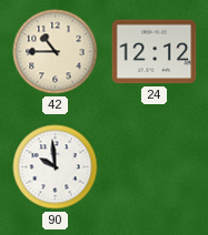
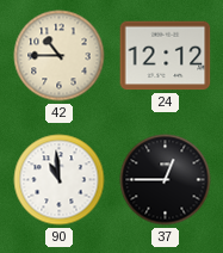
90: 9:59 -> 10:59
37: none -> 12:45
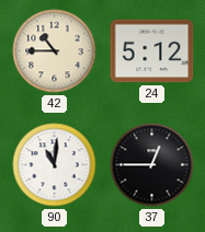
24: 12:12 -> 5:12
90: 10:59 -> 11:01
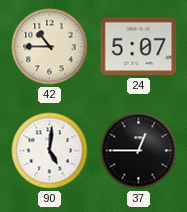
24: 5:12 -> 5:07
90: 11:01 -> 5:01
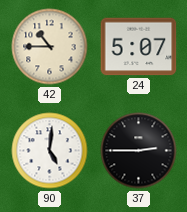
37: 12:45 -> 2:45
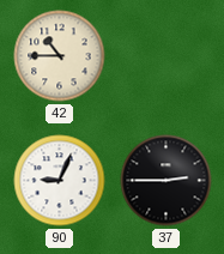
24: 5:07 -> none
90: 5:01 -> 9:04
